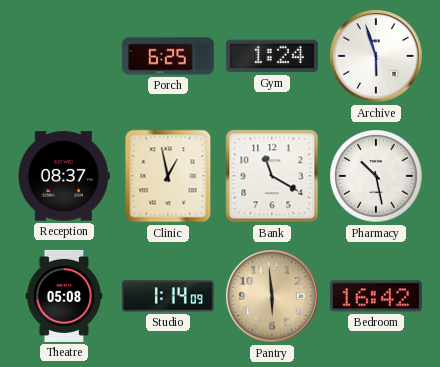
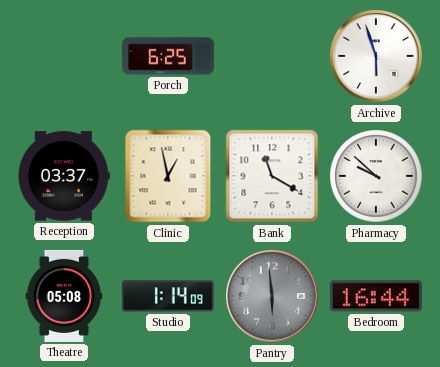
Gym: 1:24 -> none
Reception: 08:37 -> 03:37
Pharmacy: 10:28 -> 9:52
Pantry dial: champagne -> grey
Bedroom: 16:42 -> 16:44
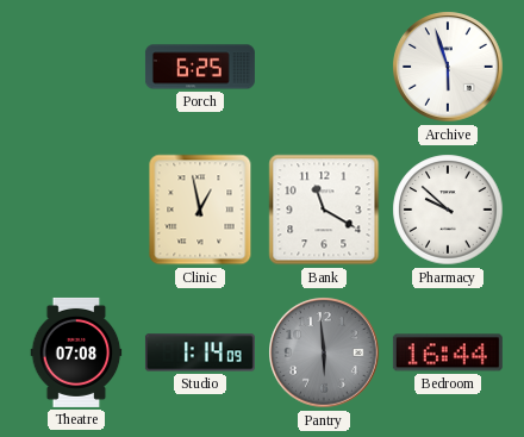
Reception: 03:37 -> none
Theatre: 05:08 -> 07:08
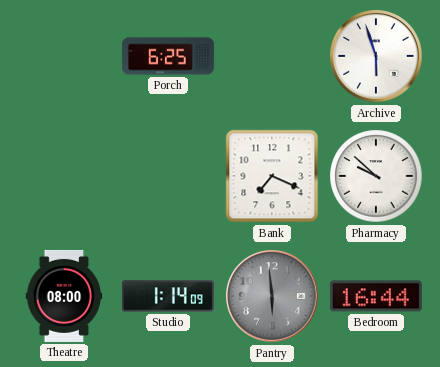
Clinic: 12:58 -> none
Bank: 11:20 -> 7:19
Theatre: 07:08 -> 08:00
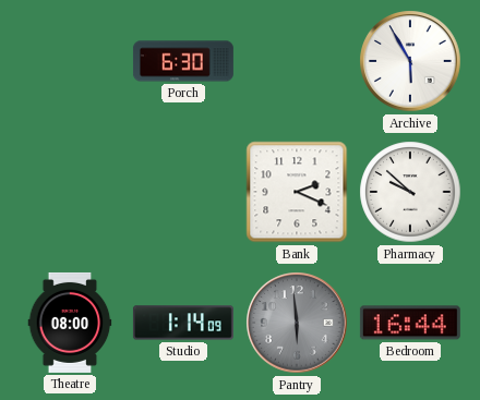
Porch: 6:25 -> 6:30
Archive: 5:57 -> 5:55
Bank: 7:19 -> 2:19
